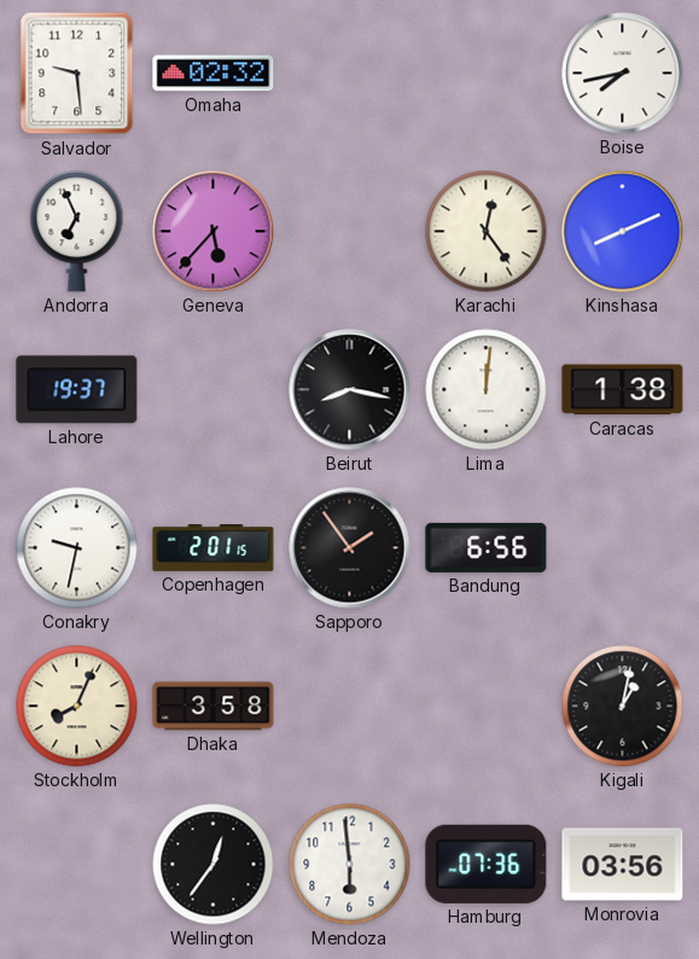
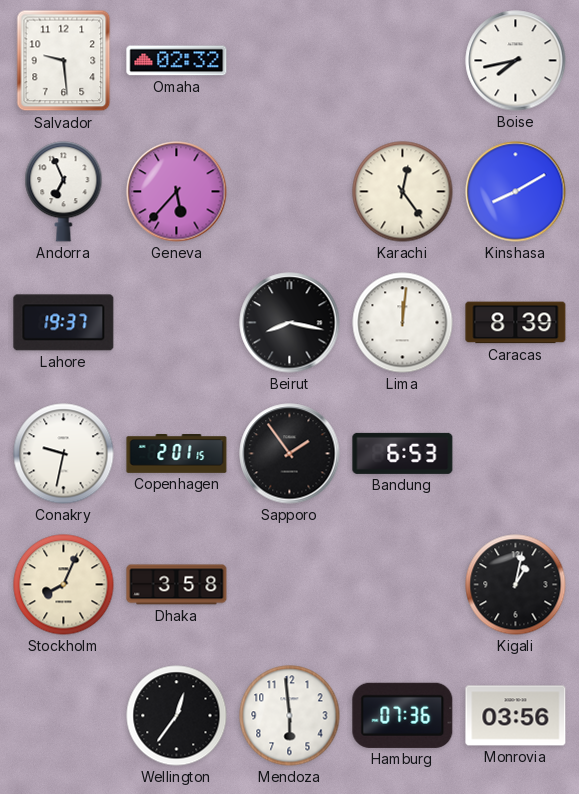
Kinshasa: 8:11 -> 8:10
Caracas: 1:38 -> 8:39
Bandung: 6:56 -> 6:53
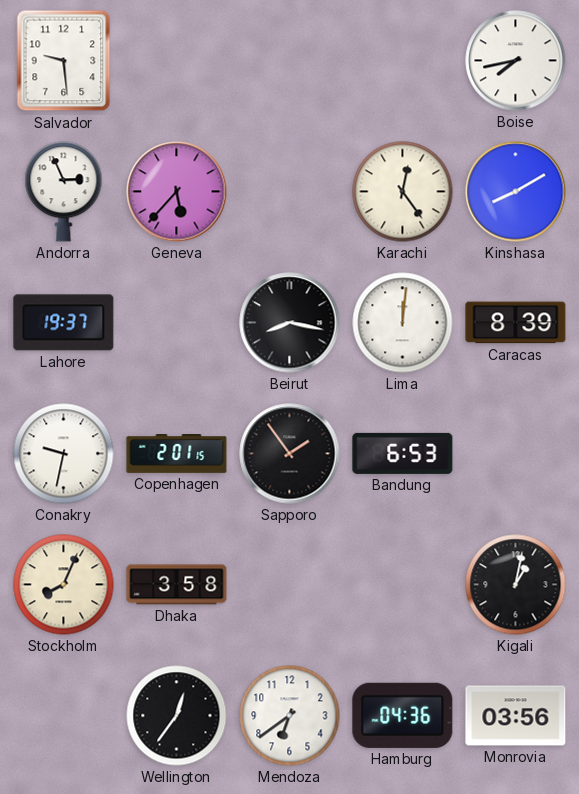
Omaha: 02:32 -> none
Andorra: 6:56 -> 2:56
Mendoza: 5:59 -> 6:39
Hamburg: 07:36 -> 04:36
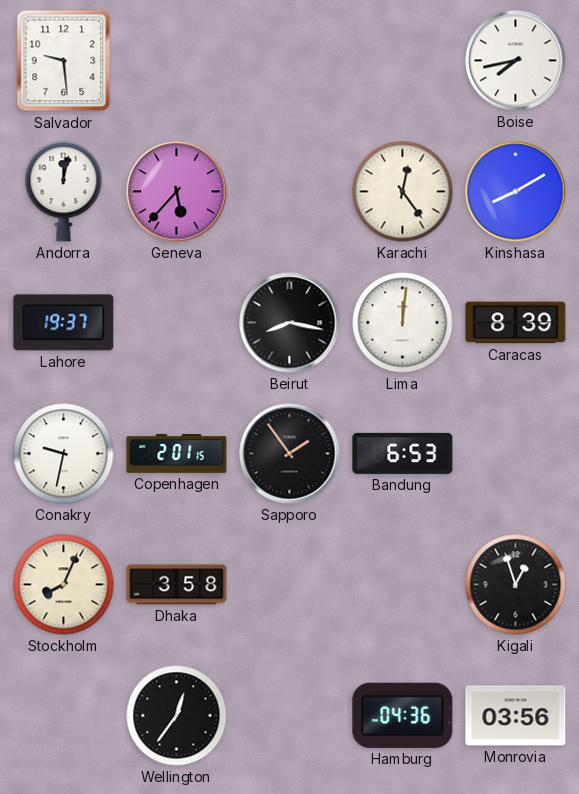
Andorra: 2:56 -> 12:02
Kigali: 1:02 -> 12:57
Mendoza: 6:39 -> none
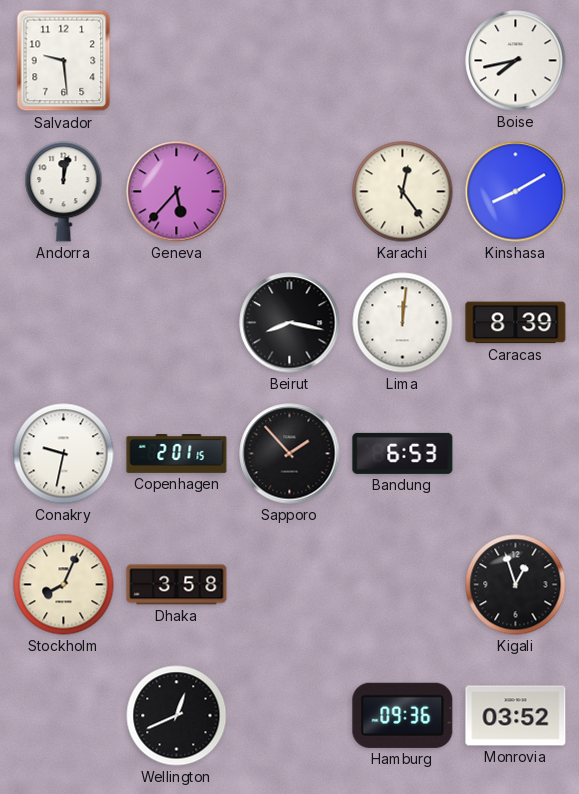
Lahore: 19:37 -> none
Sapporo: 1:54 -> 1:53
Wellington: 12:36 -> 12:41
Hamburg: 04:36 -> 09:36
Monrovia: 03:56 -> 03:52
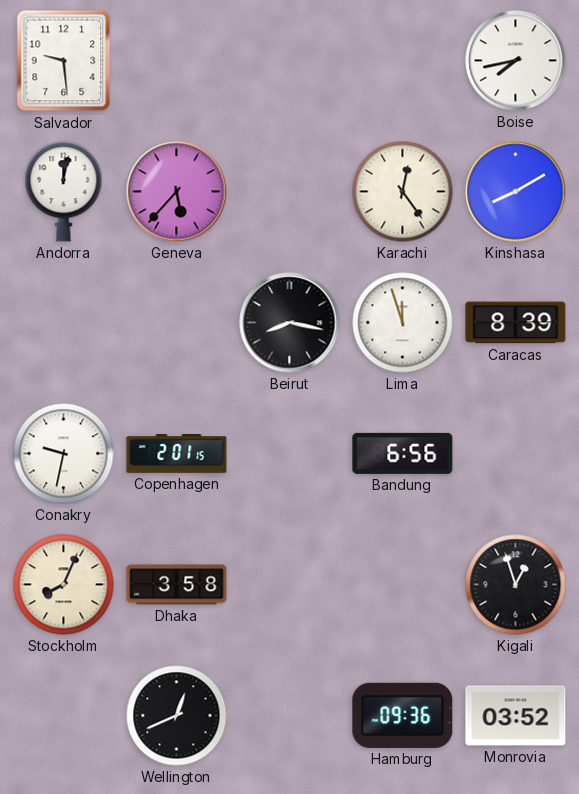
Lima: 12:01 -> 11:57
Sapporo: 1:53 -> none
Bandung: 6:53 -> 6:56
